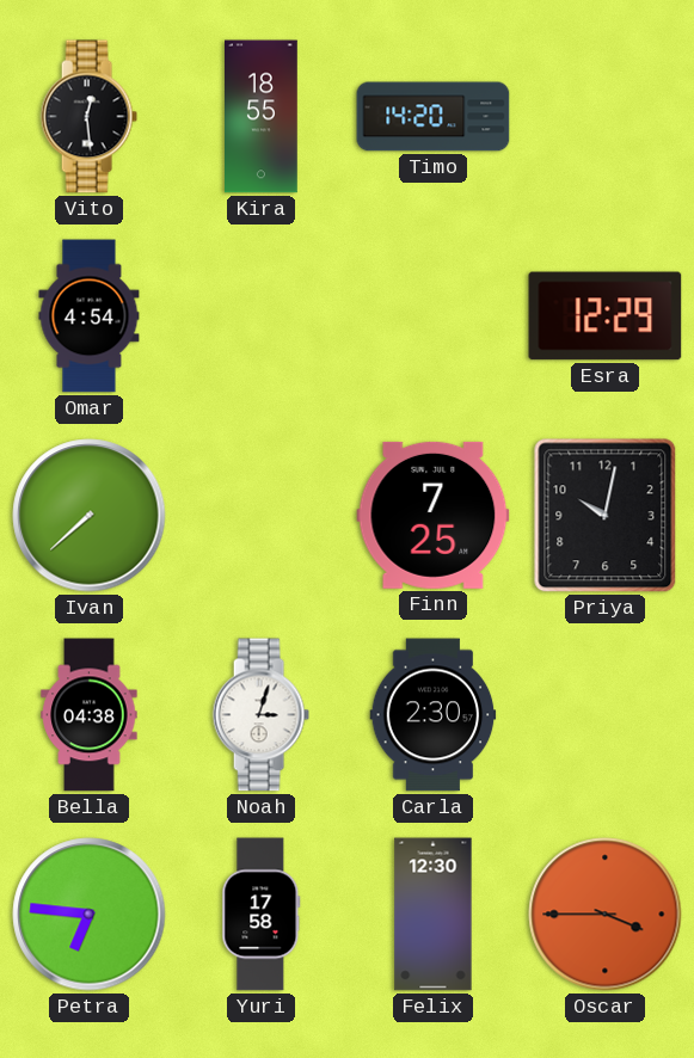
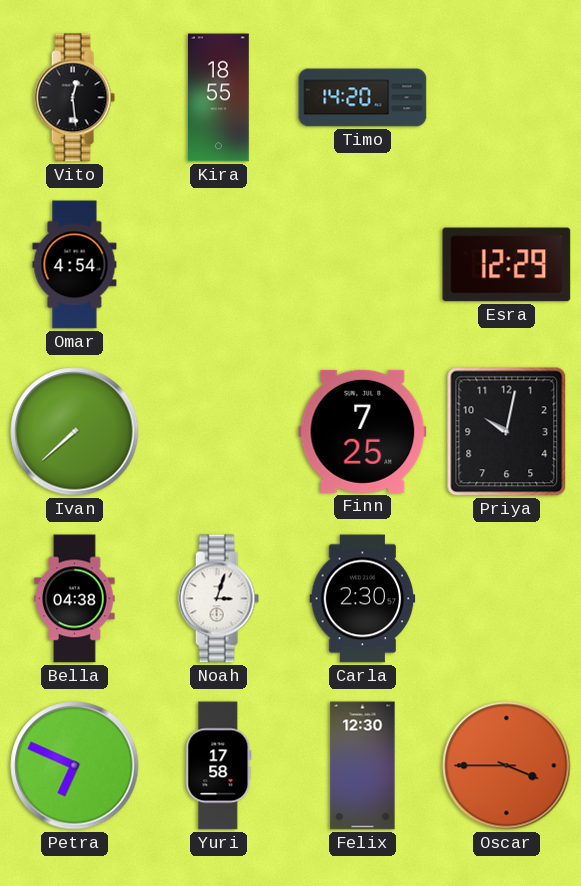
Petra: 6:46 -> 6:49
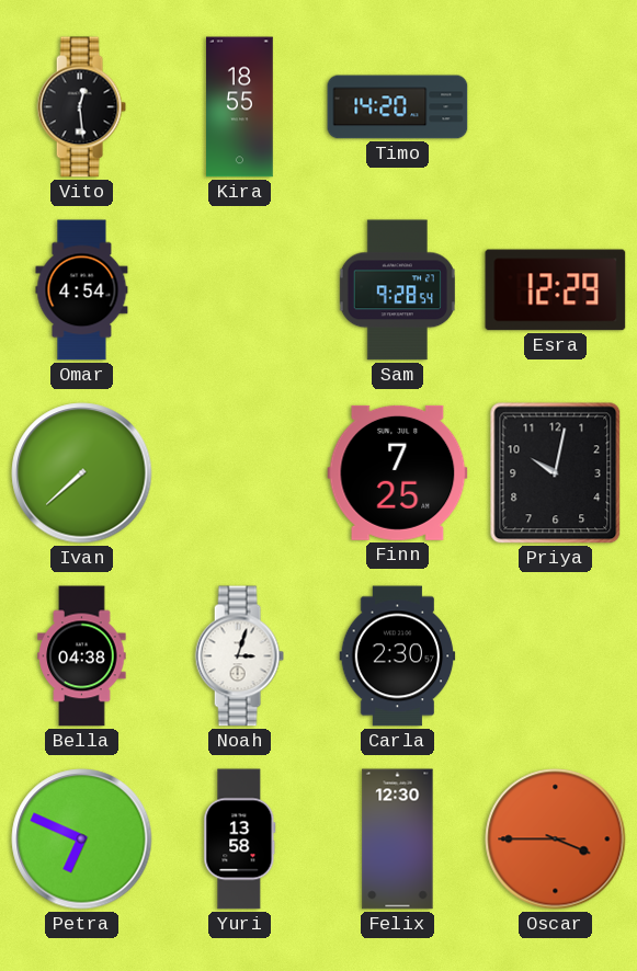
Sam: none -> 9:28
Yuri: 17:58 -> 13:58
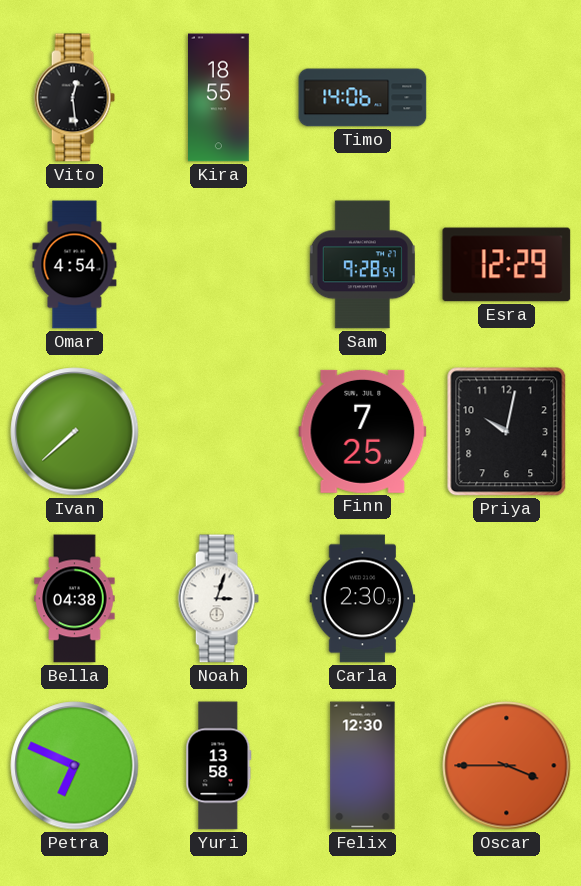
Timo: 14:20 -> 14:06
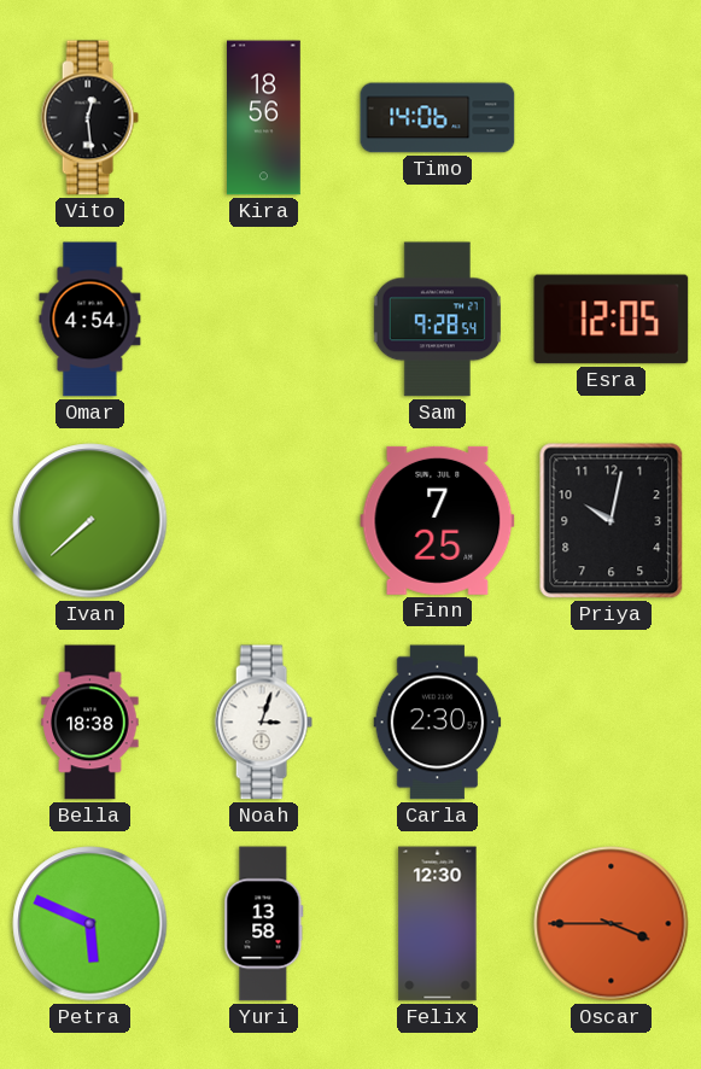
Kira: 18:55 -> 18:56
Esra: 12:29 -> 12:05
Bella: 04:38 -> 18:38
Petra: 6:49 -> 5:49
